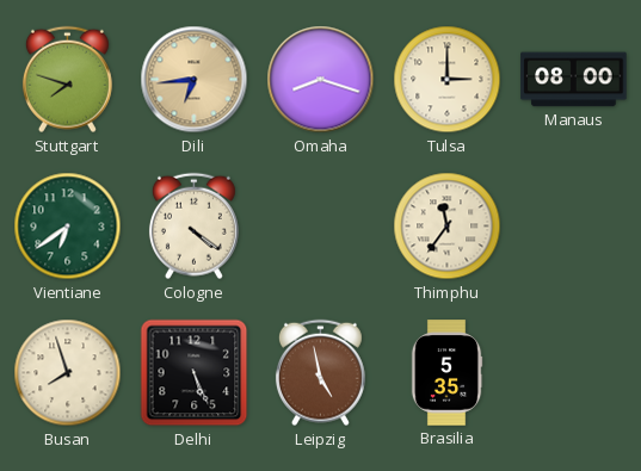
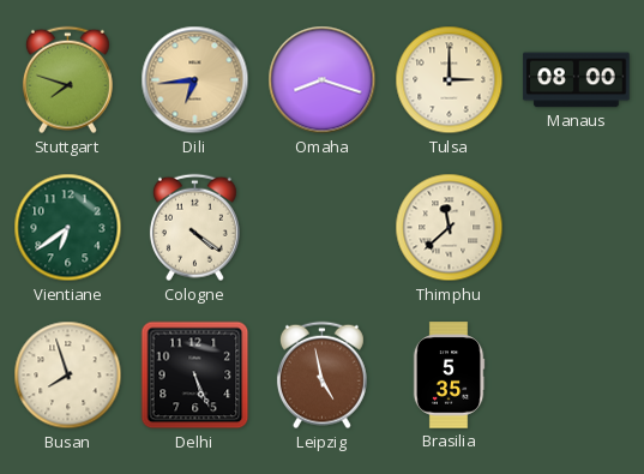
Thimphu: 11:36 -> 11:38
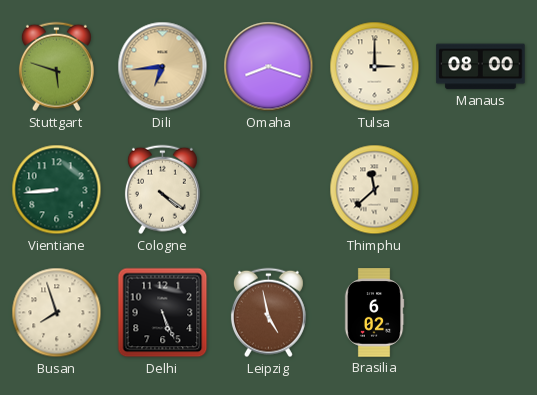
Stuttgart: 7:48 -> 5:48
Vientiane: 6:39 -> 8:44
Brasilia: 5:35 -> 6:02
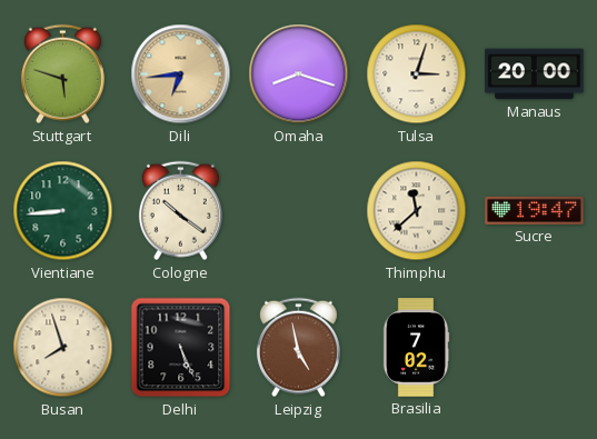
Tulsa: 3:00 -> 3:03
Manaus: 08:00 -> 20:00
Cologne: 4:21 -> 10:21
Sucre: none -> 19:47
Brasilia: 6:02 -> 7:02
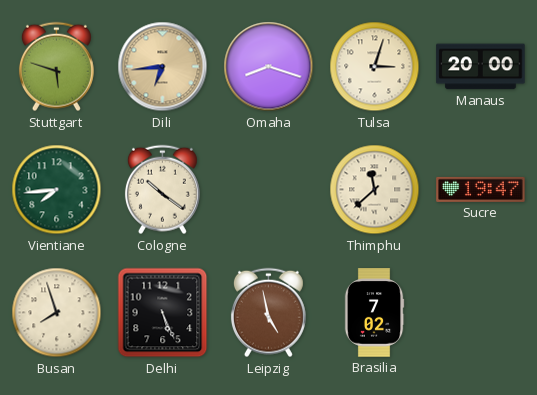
Vientiane: 8:44 -> 7:44
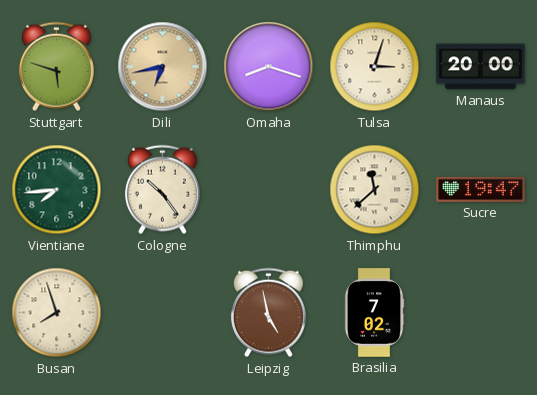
Dili: 6:44 -> 6:43
Cologne: 10:21 -> 10:24
Delhi: 5:26 -> none
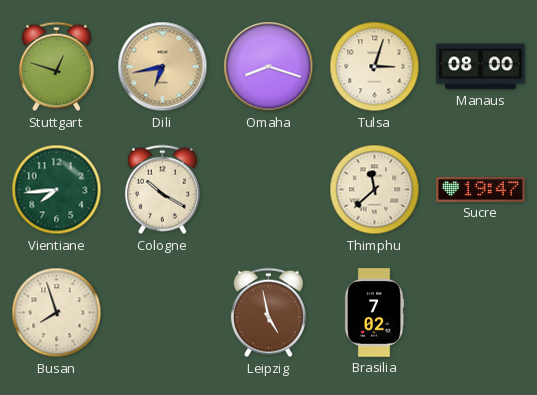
Stuttgart: 5:48 -> 12:48
Manaus: 20:00 -> 08:00
Cologne: 10:24 -> 10:20
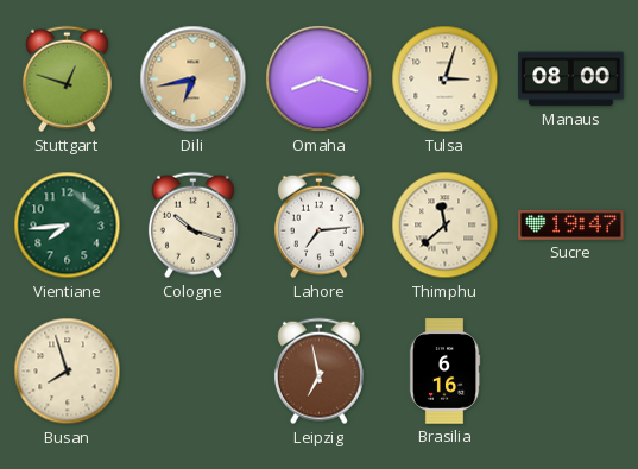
Cologne: 10:20 -> 10:18
Lahore: none -> 7:14
Leipzig: 4:58 -> 6:58
Brasilia: 7:02 -> 6:16
